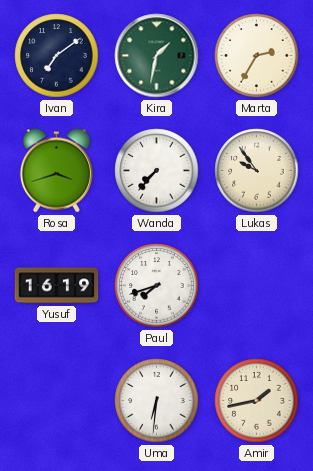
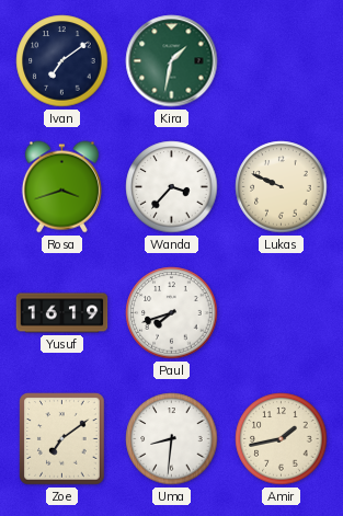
Marta: 2:35 -> none
Wanda: 7:37 -> 3:37
Lukas: 9:54 -> 9:49
Zoe: none -> 7:09
Uma: 6:31 -> 8:31
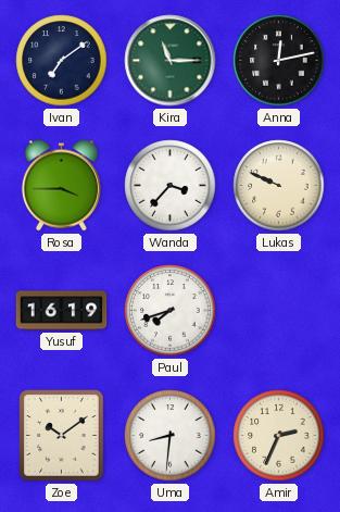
Kira: 1:32 -> 11:15
Anna: none -> 12:13
Rosa: 3:42 -> 3:45
Zoe: 7:09 -> 10:09
Amir: 1:43 -> 2:34
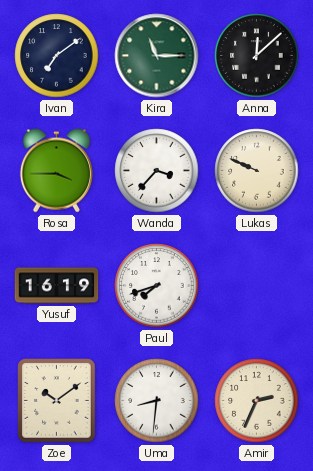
Anna: 12:13 -> 12:08
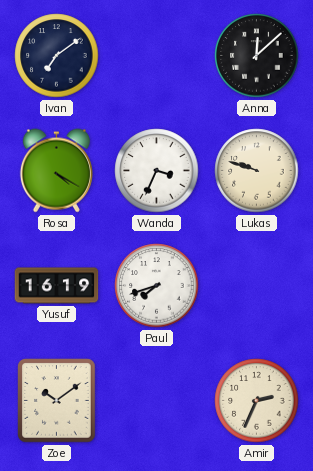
Kira: 11:15 -> none
Rosa: 3:45 -> 4:20
Wanda: 3:37 -> 3:34
Lukas: 9:49 -> 9:48
Uma: 8:31 -> none
